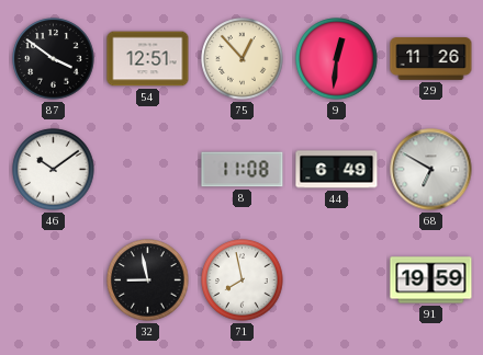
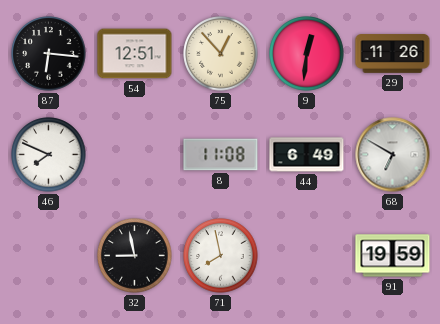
87: 3:51 -> 6:16
46: 10:09 -> 7:49
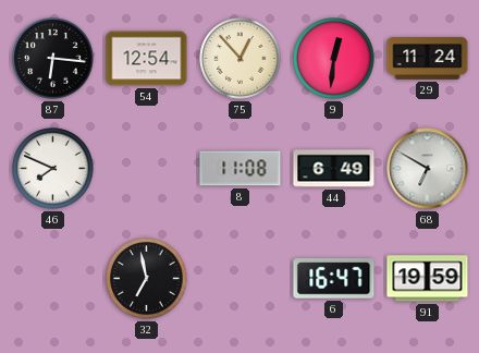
54: 12:51 -> 12:54
29: 11:26 -> 11:24
32: 8:58 -> 6:58
71: 7:58 -> none
6: none -> 16:47
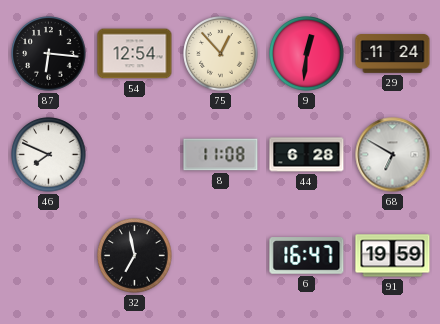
44: 6:49 -> 6:28
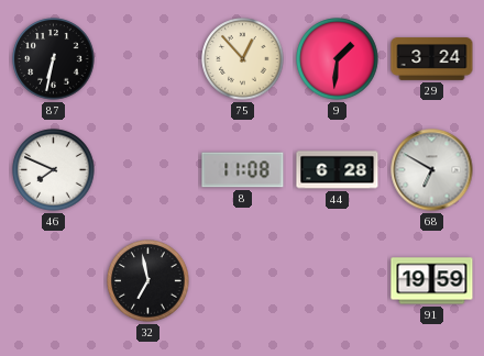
87: 6:16 -> 6:32
54: 12:54 -> none
9: 12:31 -> 1:31
29: 11:24 -> 3:24
6: 16:47 -> none
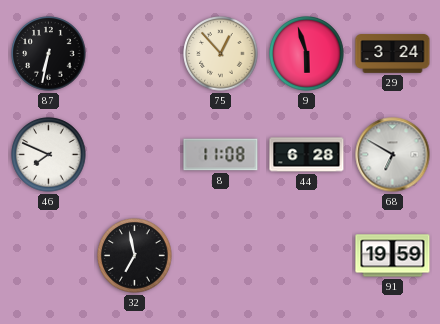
9: 1:31 -> 5:57
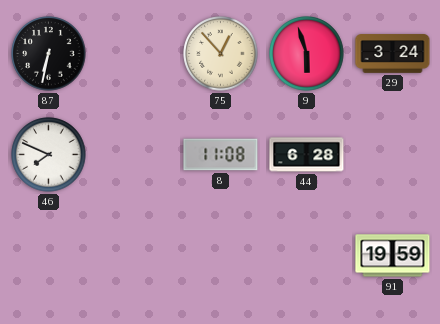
68: 6:50 -> none
32: 6:58 -> none
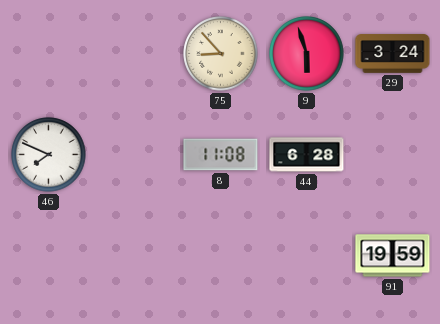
87: 6:32 -> none
75: 12:53 -> 8:53
